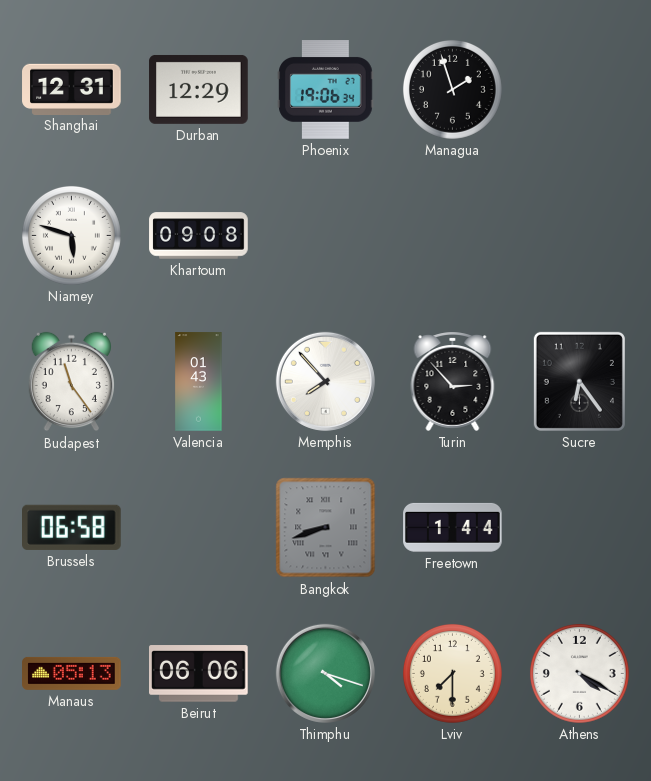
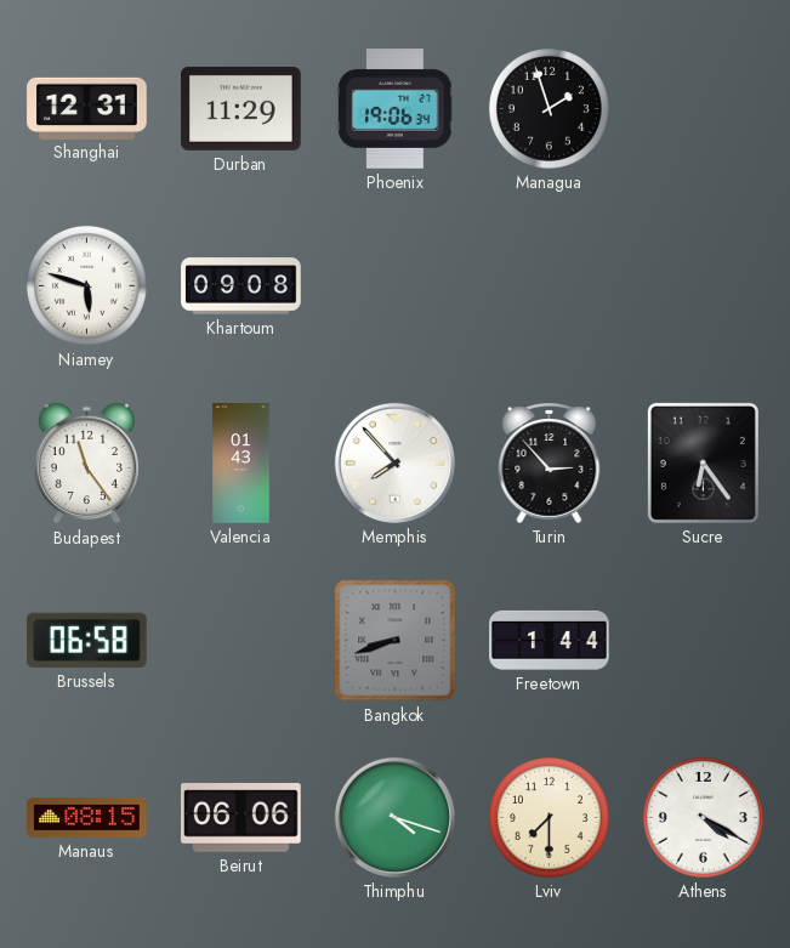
Durban: 12:29 -> 11:29
Manaus: 05:13 -> 08:15
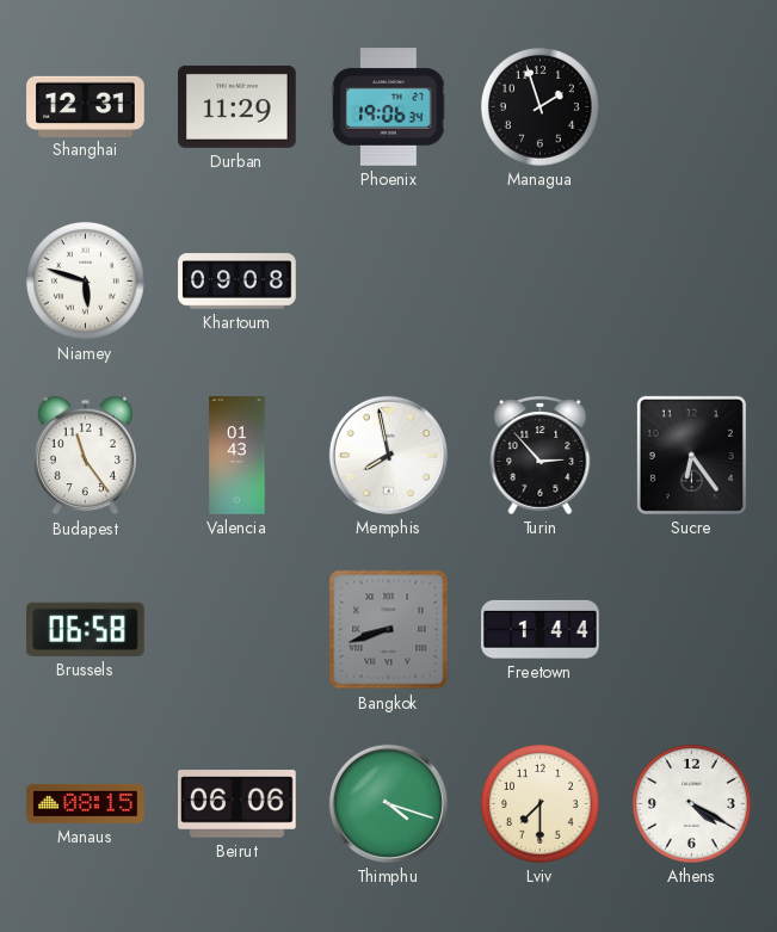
Memphis: 7:53 -> 7:58
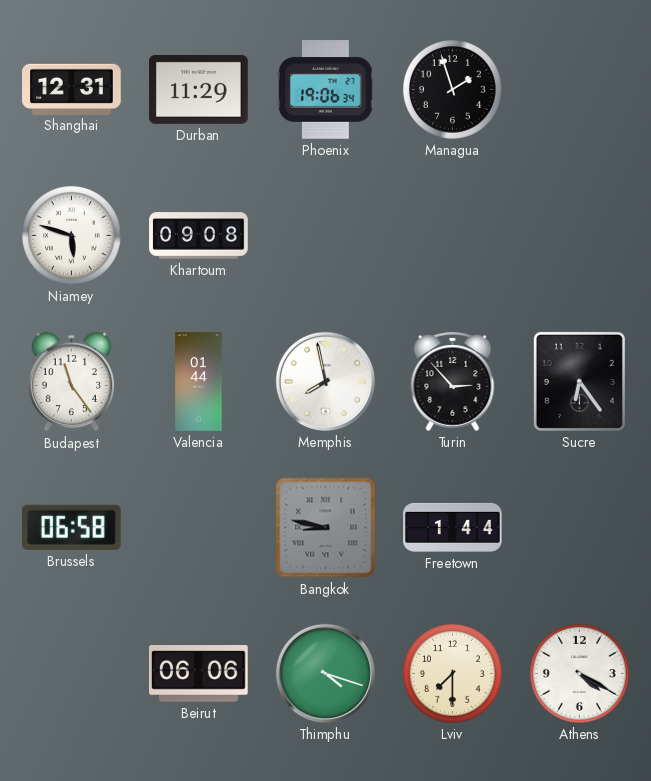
Valencia: 01:43 -> 01:44
Bangkok: 8:42 -> 8:47
Manaus: 08:15 -> none
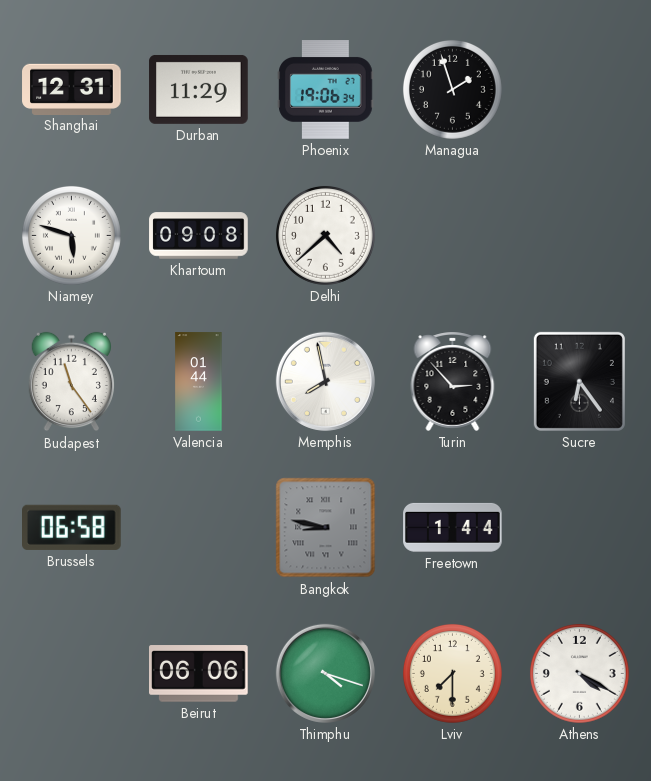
Delhi: none -> 4:38
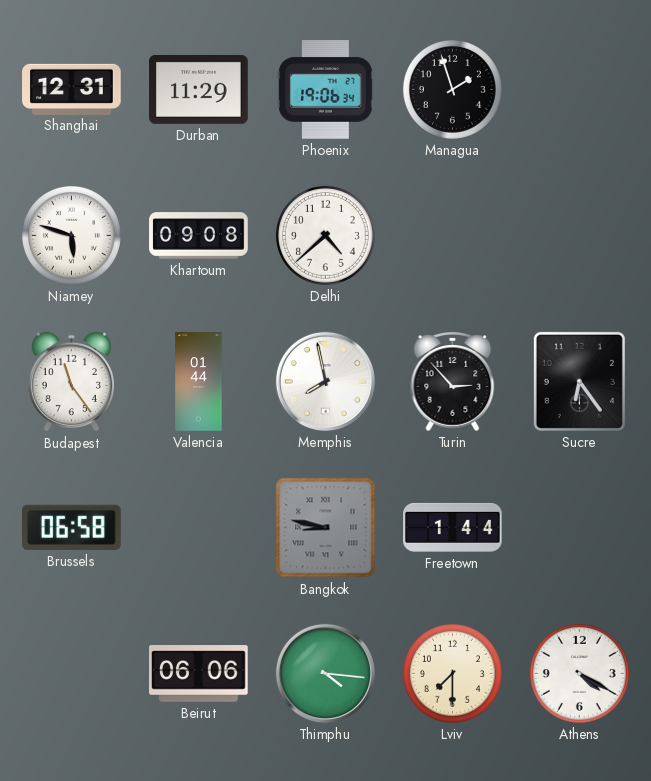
Thimphu: 4:18 -> 4:16
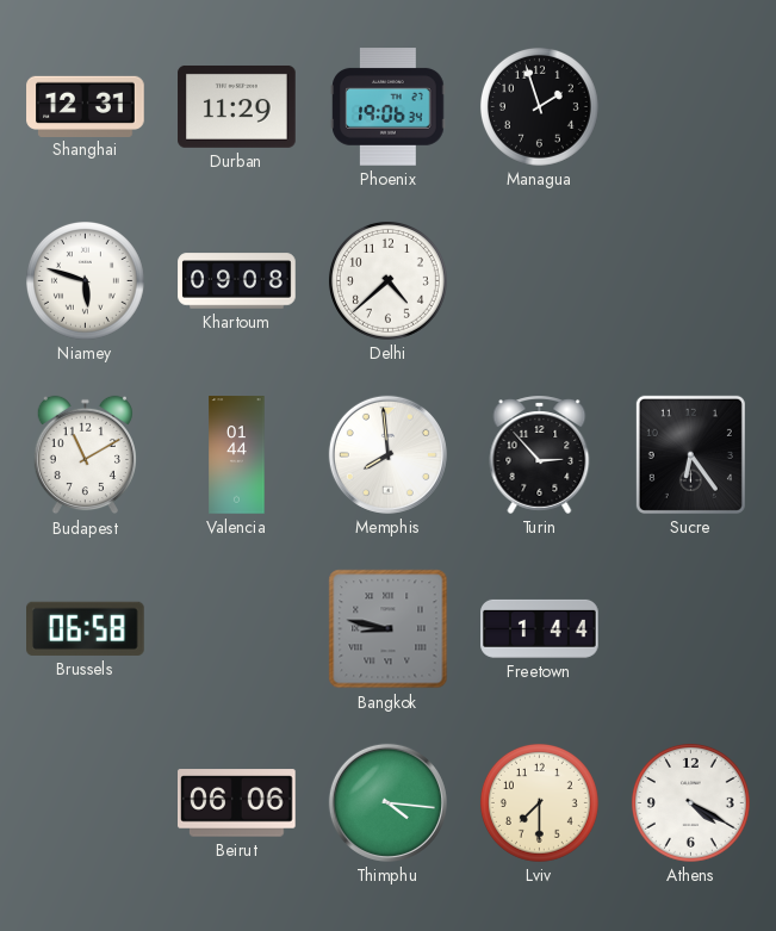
Budapest: 11:24 -> 11:10
Memphis: 7:58 -> 7:59
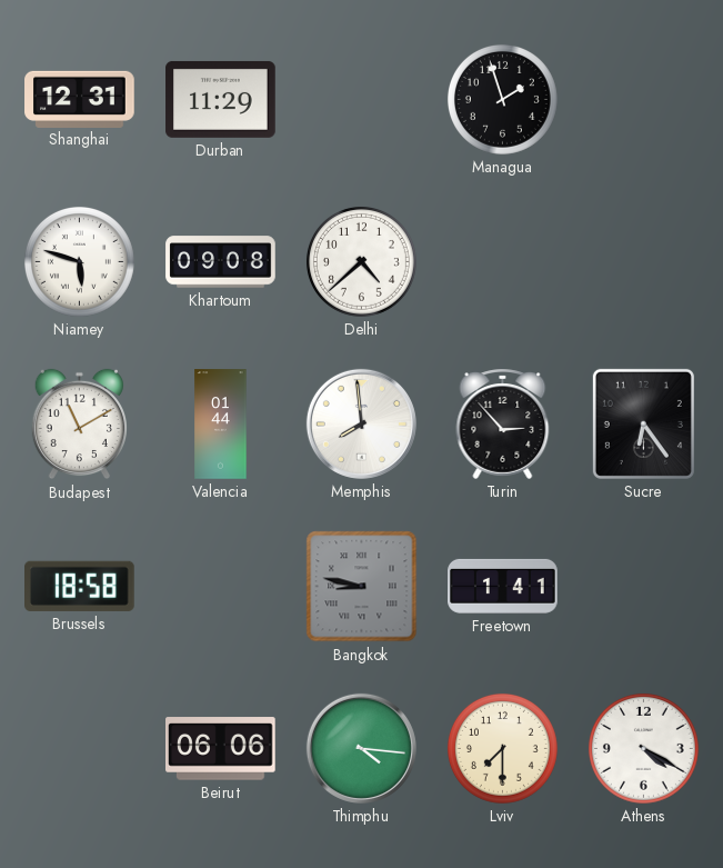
Phoenix: 19:06 -> none
Brussels: 06:58 -> 18:58
Freetown: 1:44 -> 1:41
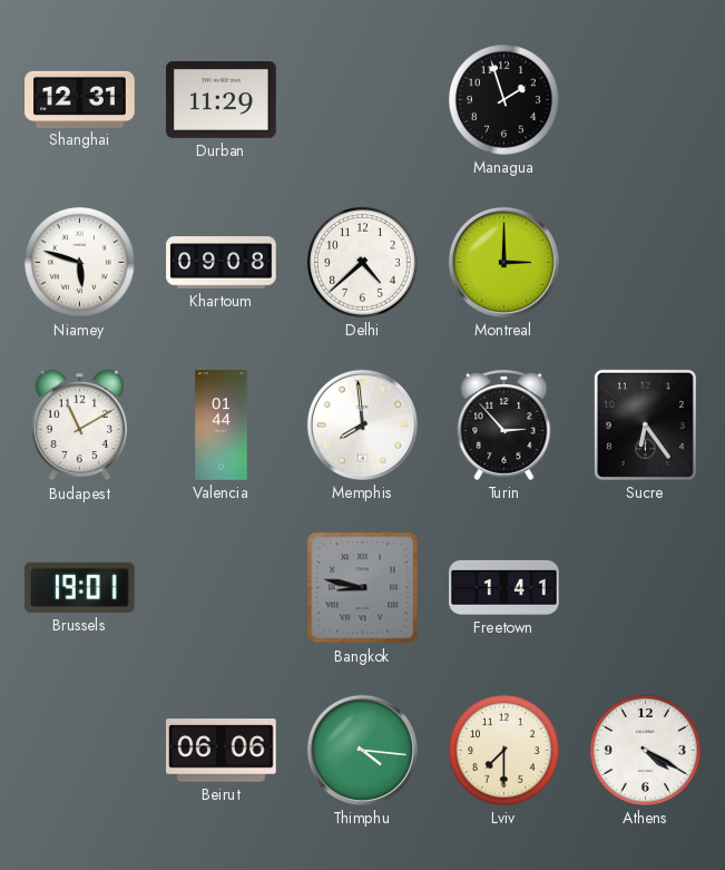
Montreal: none -> 3:00
Brussels: 18:58 -> 19:01
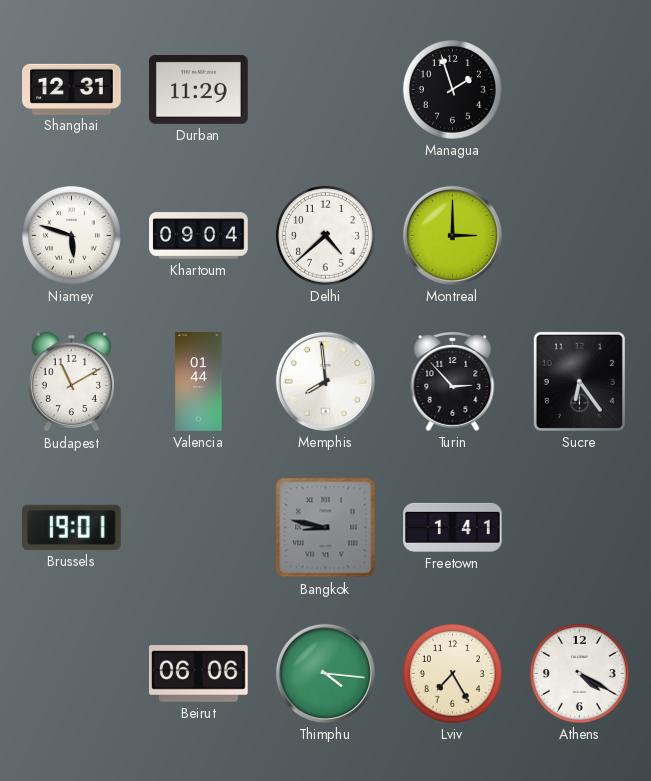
Khartoum: 09:08 -> 09:04
Lviv: 7:30 -> 7:25
